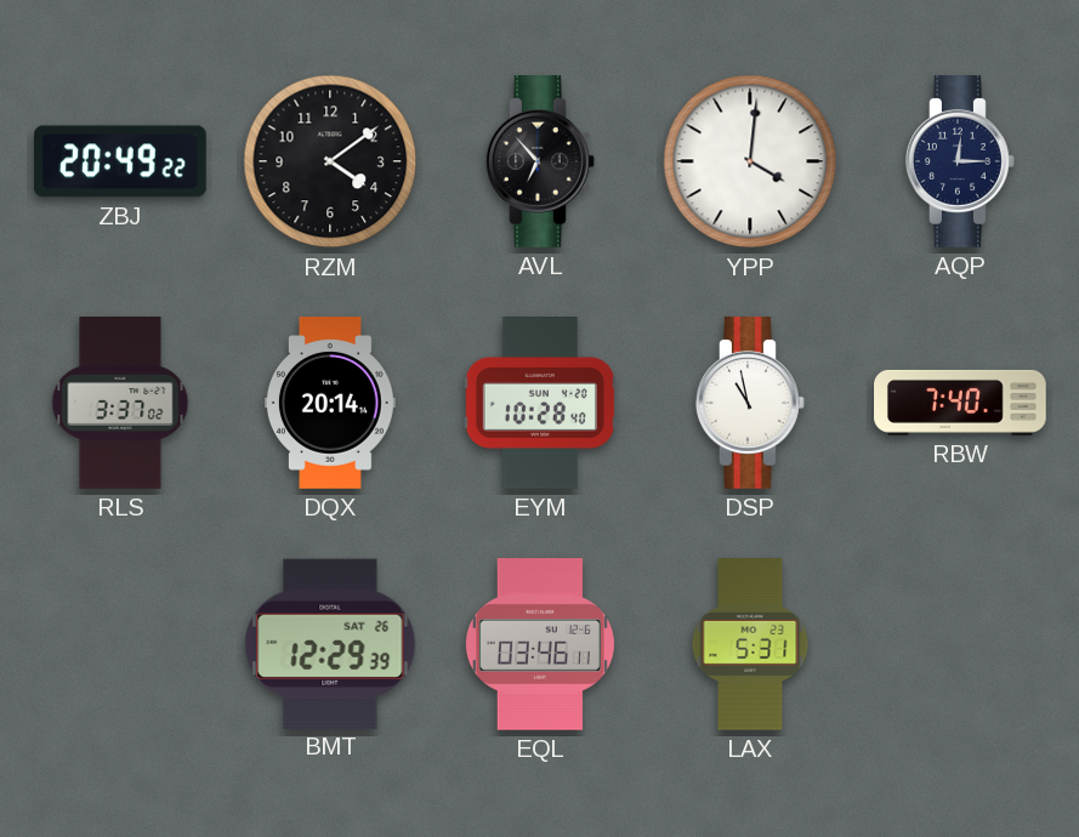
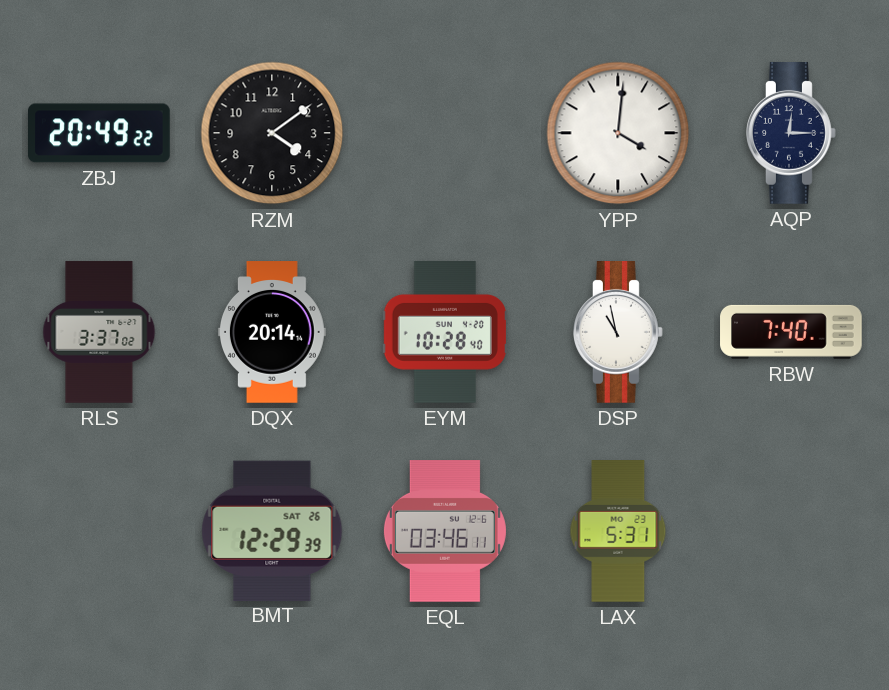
AVL: 6:53 -> none
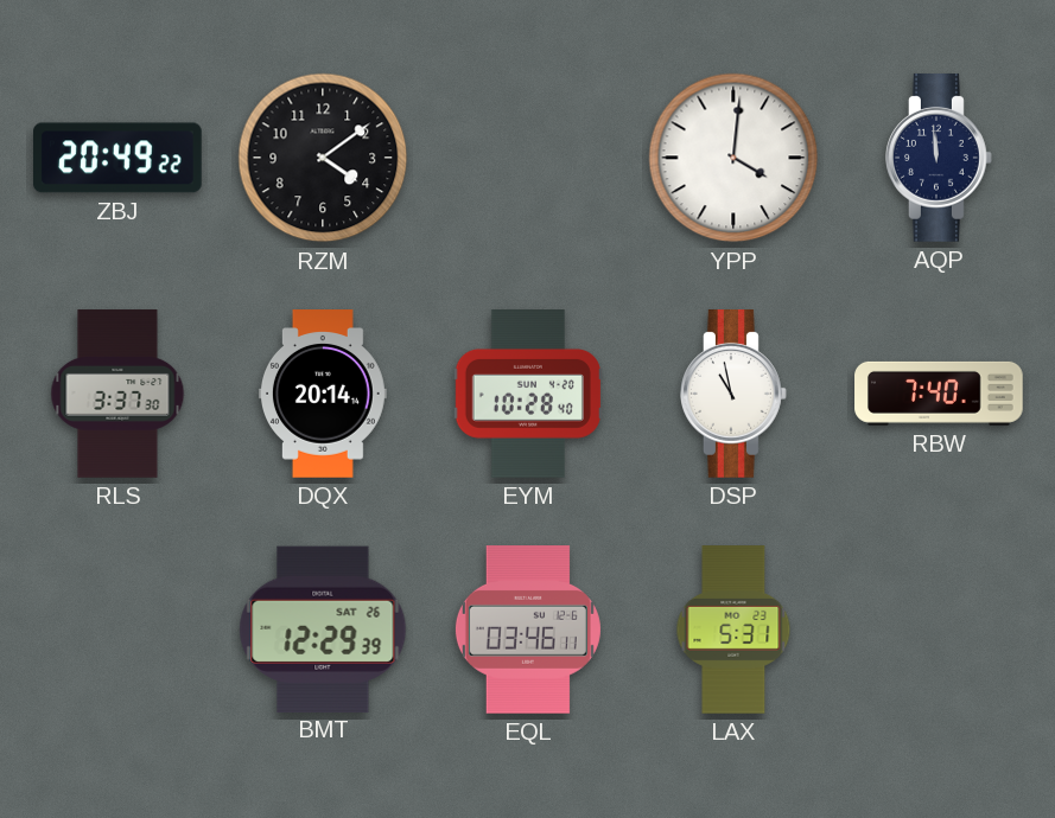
AQP: 12:15 -> 11:59
RLS: 3:37:02 -> 3:37:30
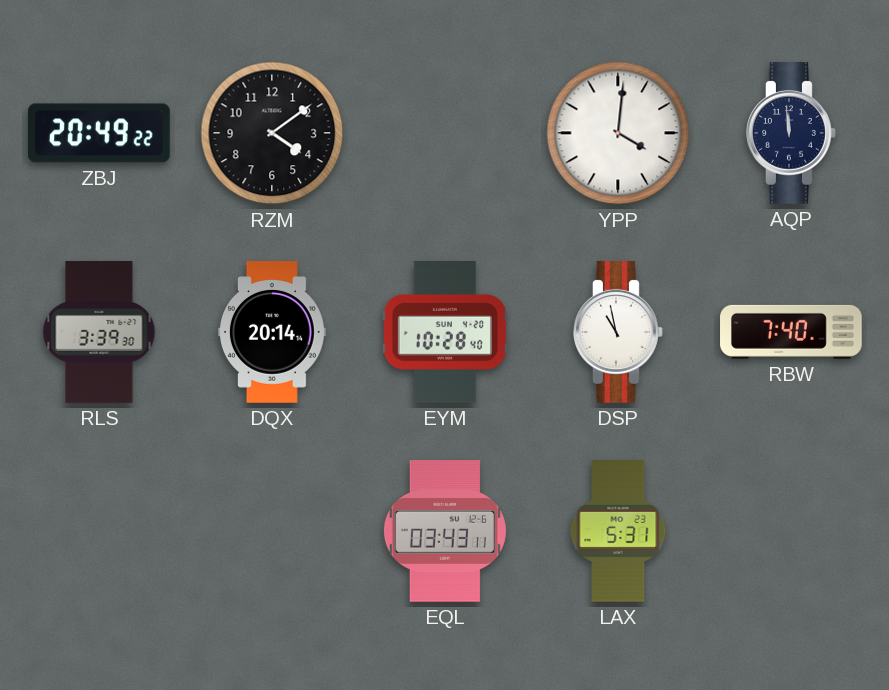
RLS: 3:37 -> 3:39
BMT: 12:29 -> none
EQL: 03:46 -> 03:43
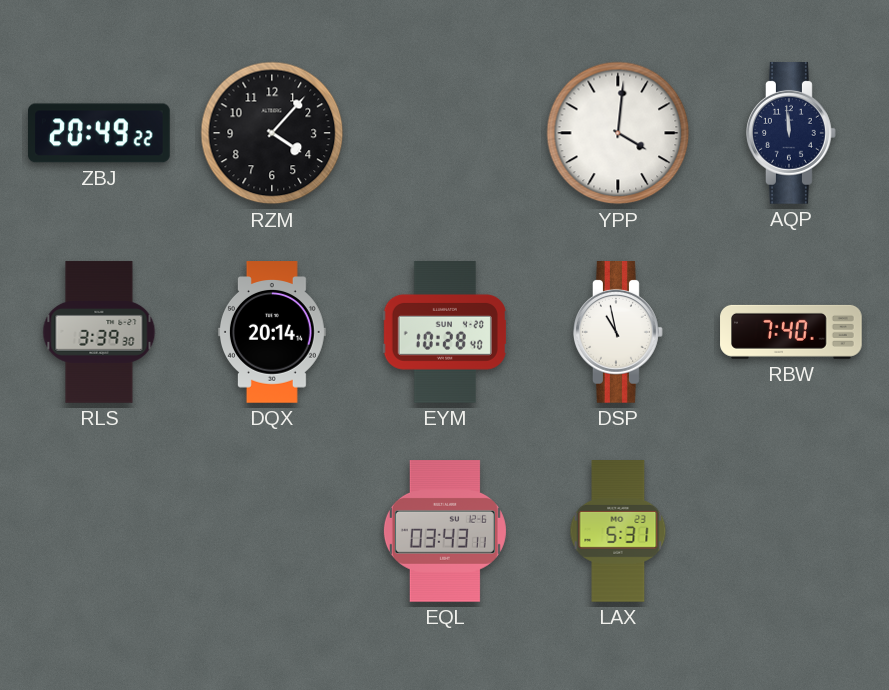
RZM: 4:09 -> 4:07
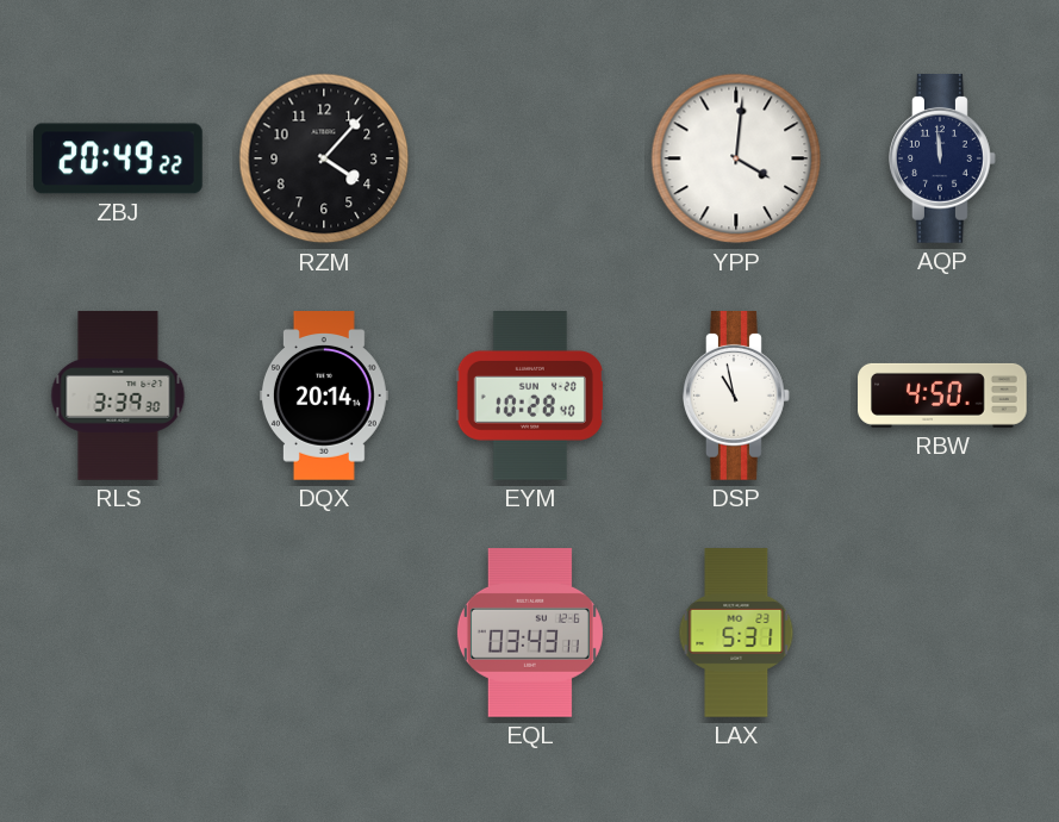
RBW: 7:40 -> 4:50
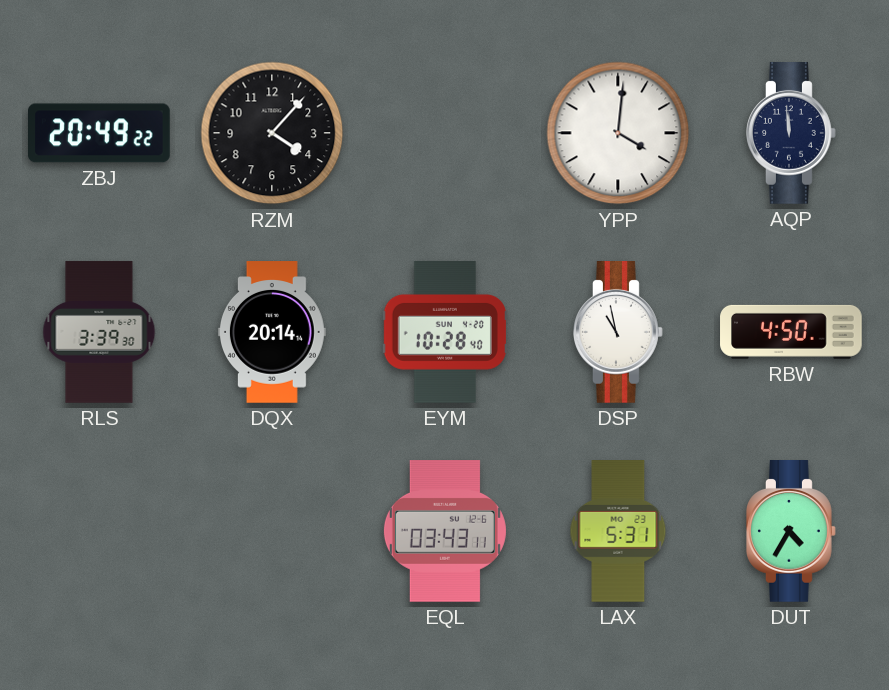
DUT: none -> 4:35
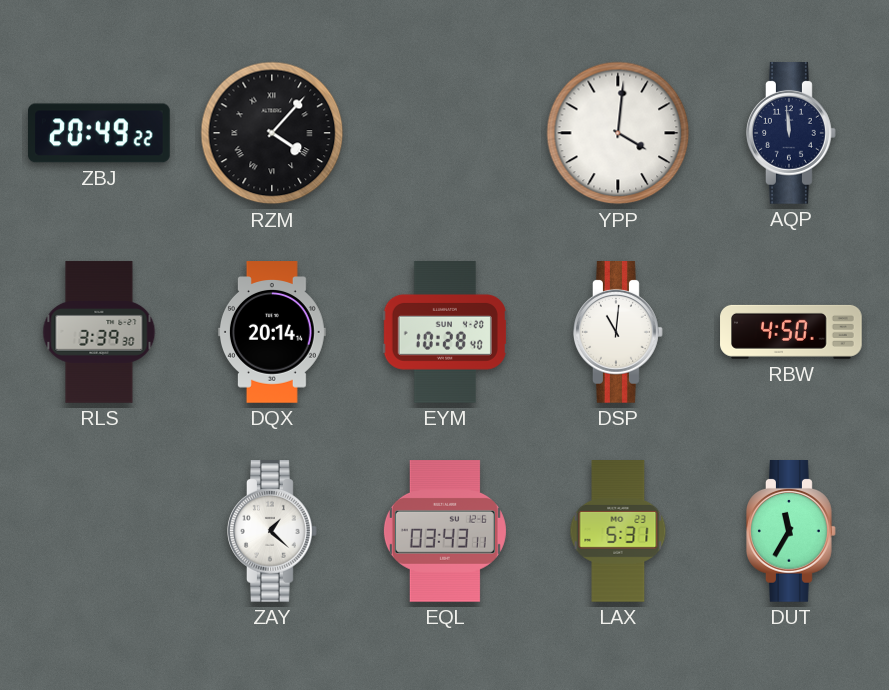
RZM numerals: Arabic -> Roman
DSP: 10:58 -> 11:01
ZAY: none -> 1:22
DUT: 4:35 -> 11:35
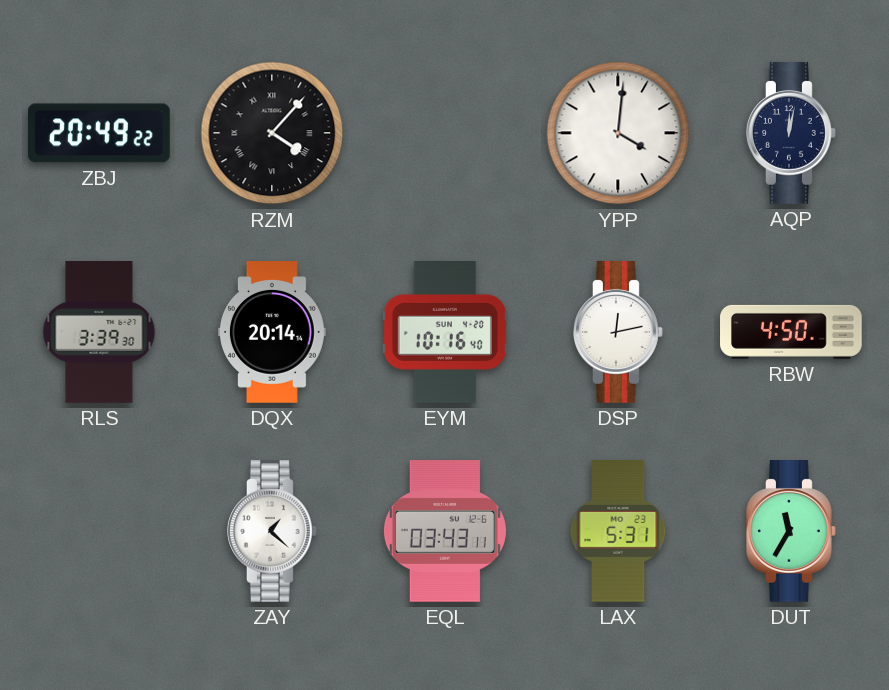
AQP: 11:59 -> 12:02
EYM: 10:28 -> 10:16
DSP: 11:01 -> 12:13
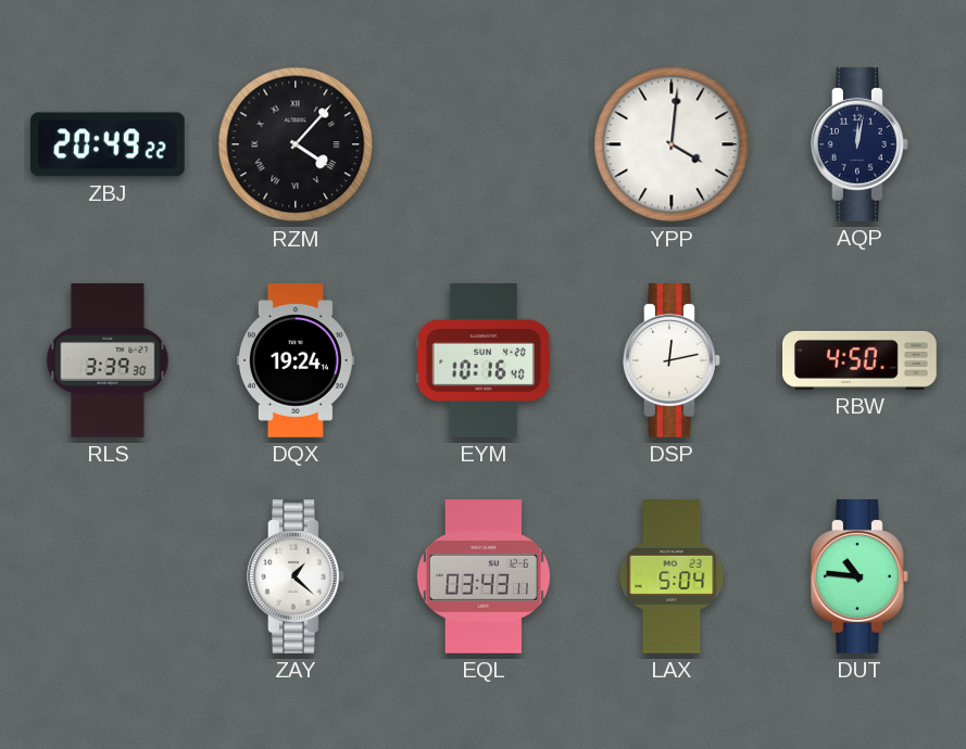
DQX: 20:14 -> 19:24
LAX: 5:31 -> 5:04
DUT: 11:35 -> 10:46
